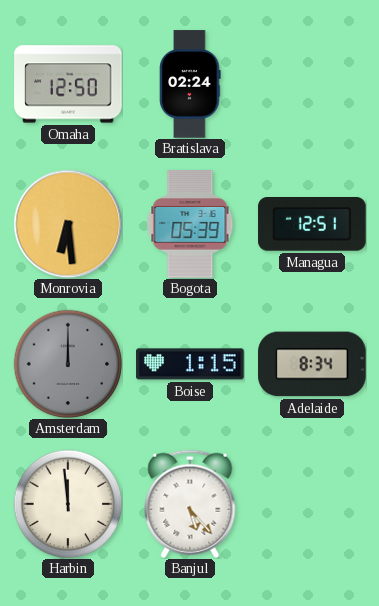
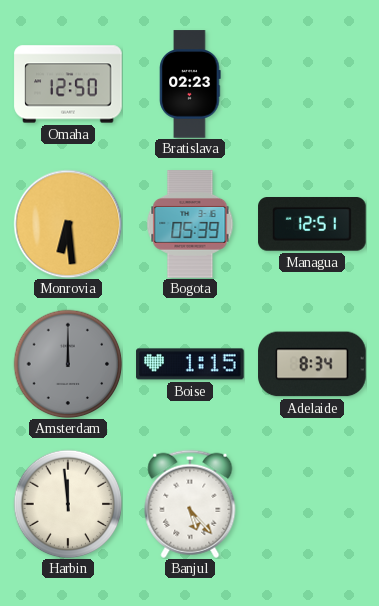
Bratislava: 02:24 -> 02:23
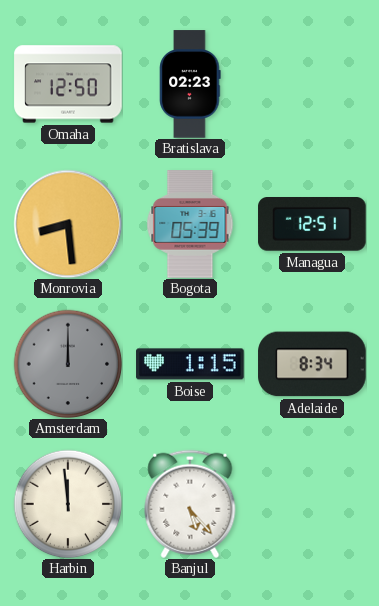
Monrovia: 6:29 -> 8:29
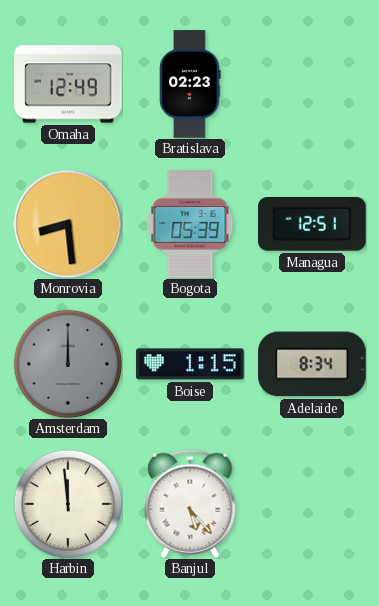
Omaha: 12:50 -> 12:49
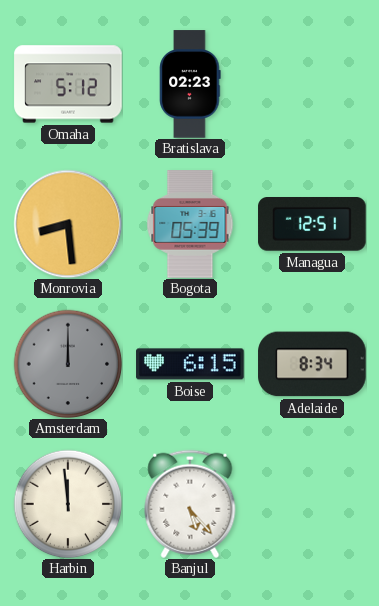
Omaha: 12:49 -> 5:12
Boise: 1:15 -> 6:15
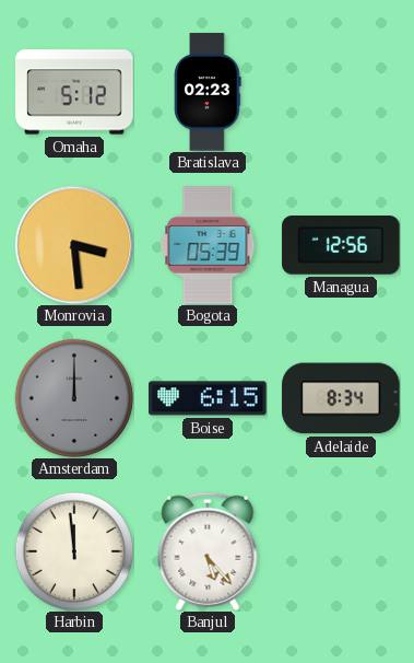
Monrovia: 8:29 -> 3:29
Managua: 12:51 -> 12:56
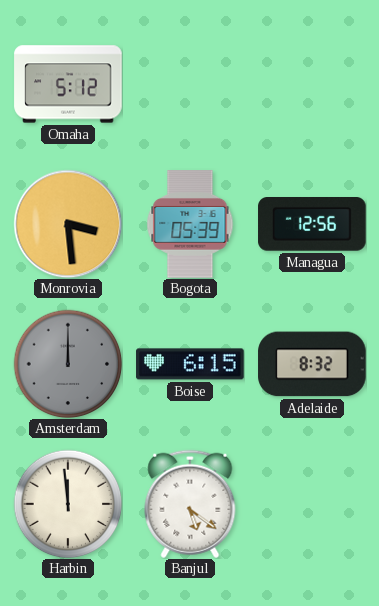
Bratislava: 02:23 -> none
Adelaide: 8:34 -> 8:32
Banjul: 5:23 -> 5:21
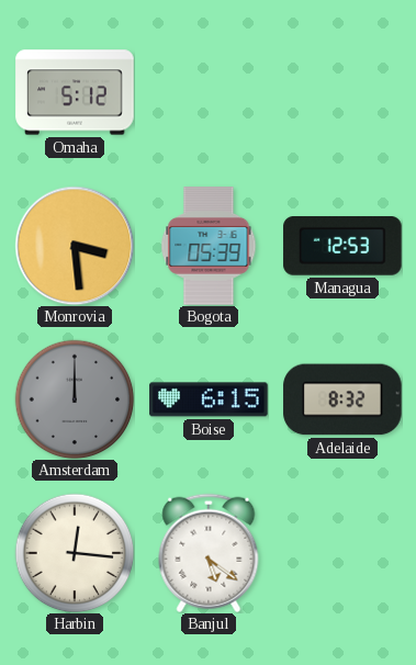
Managua: 12:56 -> 12:53
Harbin: 11:59 -> 12:16
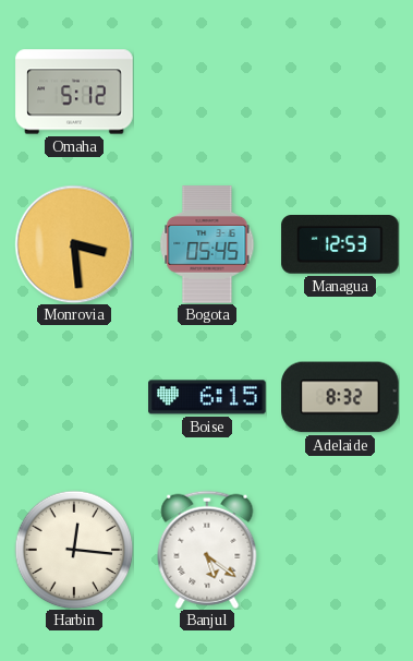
Bogota: 05:39 -> 05:45
Amsterdam: 12:00 -> none
